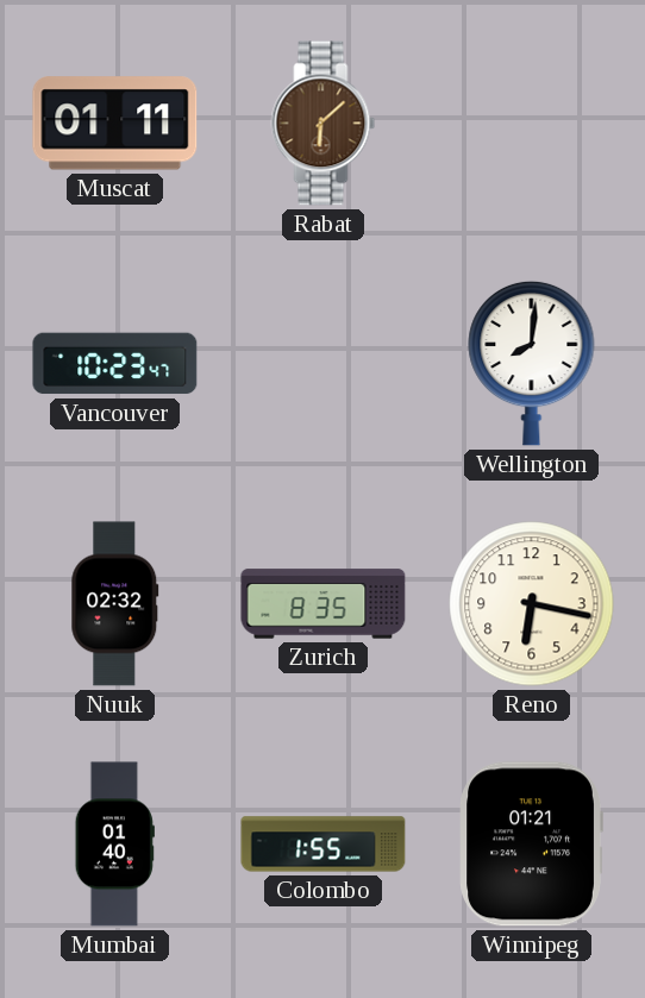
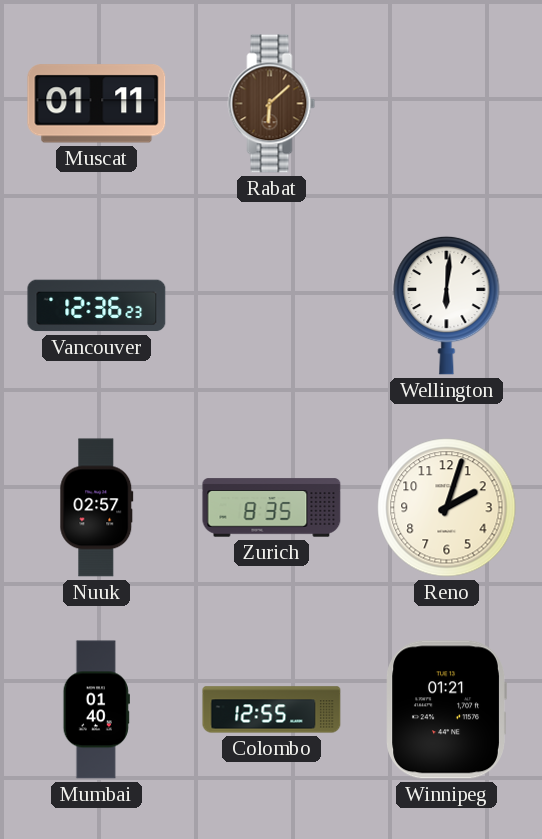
Vancouver: 10:23 -> 12:36
Wellington: 8:01 -> 6:01
Nuuk: 02:32 -> 02:57
Reno: 6:17 -> 2:03
Colombo: 1:55 -> 12:55
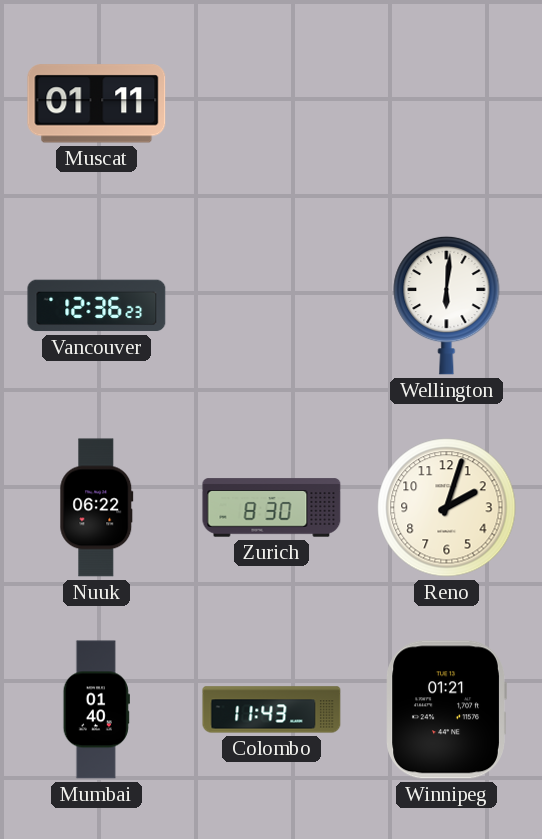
Rabat: 6:08 -> none
Nuuk: 02:57 -> 06:22
Zurich: 8:35 -> 8:30
Colombo: 12:55 -> 11:43
